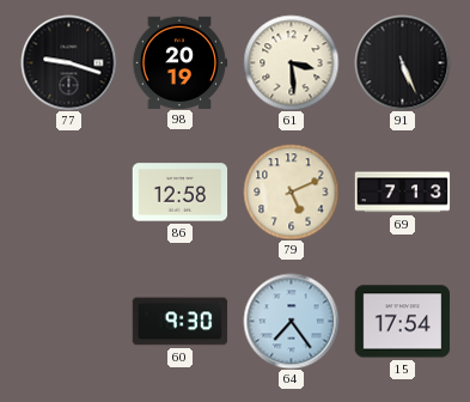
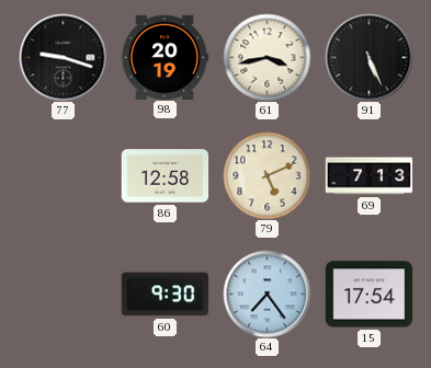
61: 3:29 -> 3:43
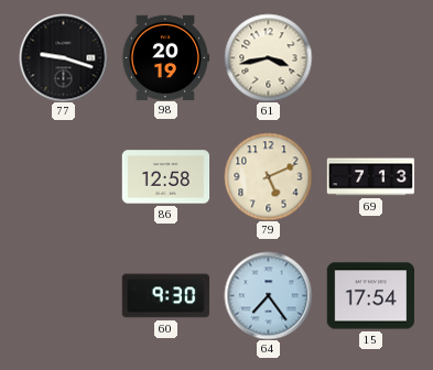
91: 5:26 -> none
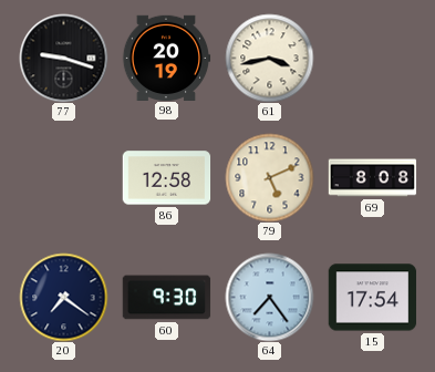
69: 7:13 -> 8:08
20: none -> 7:21
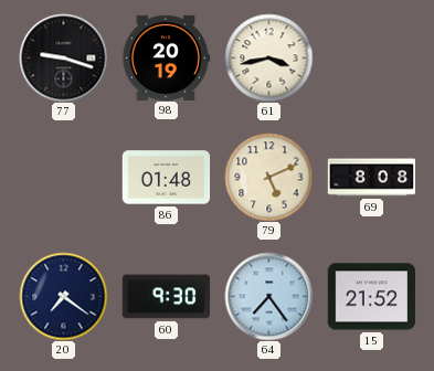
86: 12:58 -> 01:48
15: 17:54 -> 21:52
